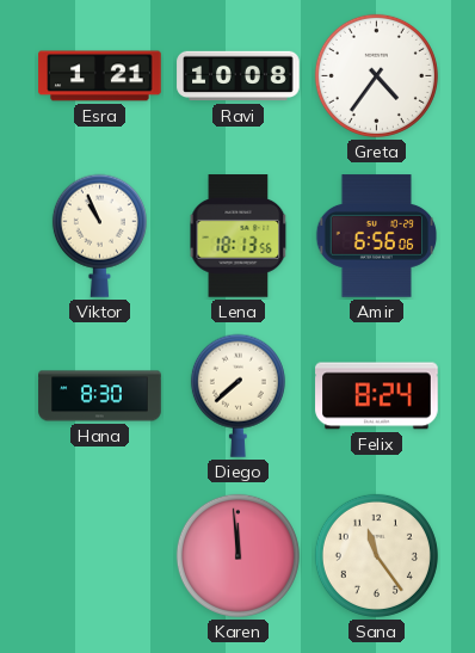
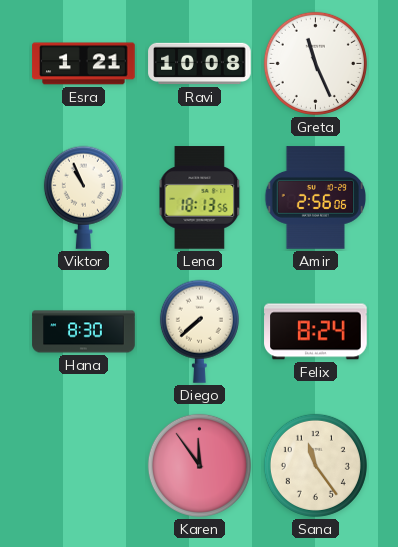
Greta: 4:36 -> 11:26
Amir: 6:56 -> 2:56
Karen: 11:59 -> 11:54
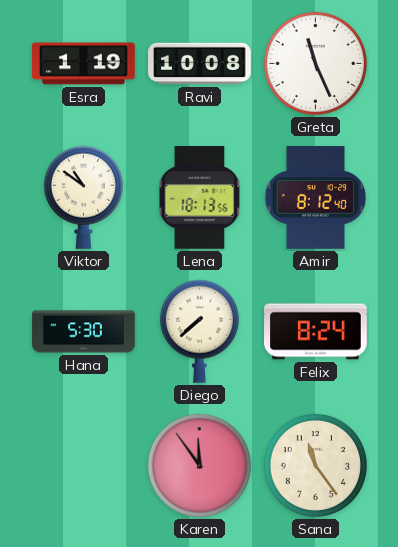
Esra: 1:21 -> 1:19
Viktor: 10:56 -> 10:51
Amir: 2:56 -> 8:12
Hana: 8:30 -> 5:30
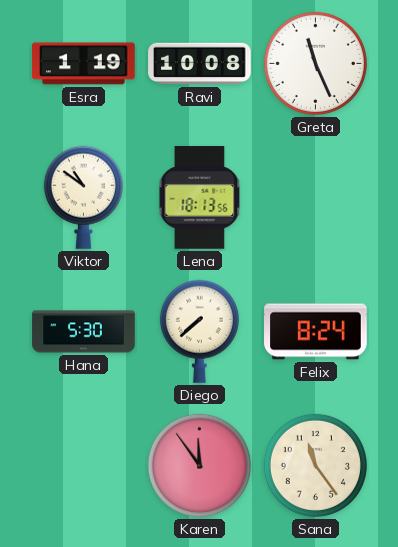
Amir: 8:12 -> none
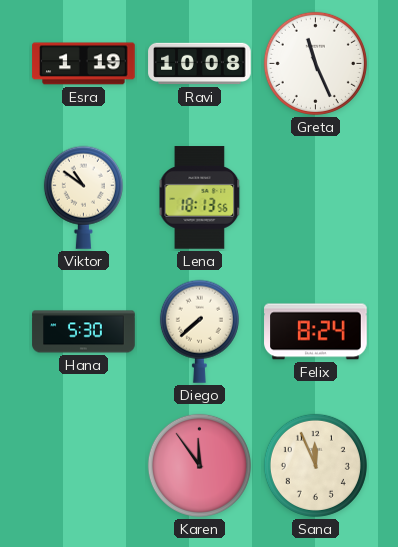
Sana: 11:24 -> 11:56
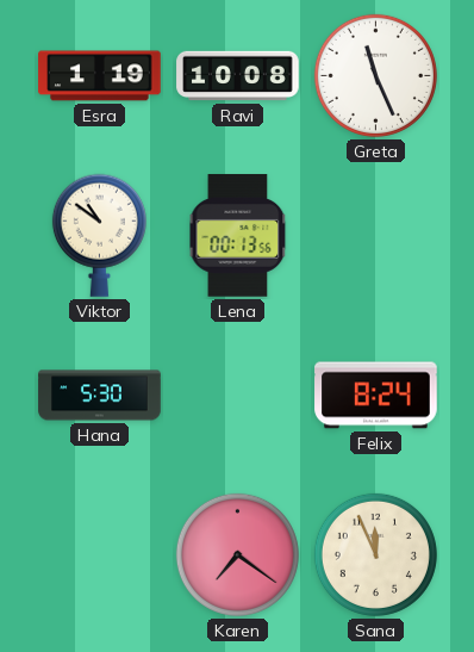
Lena: 18:13 -> 00:13
Diego: 7:38 -> none
Karen: 11:54 -> 7:21
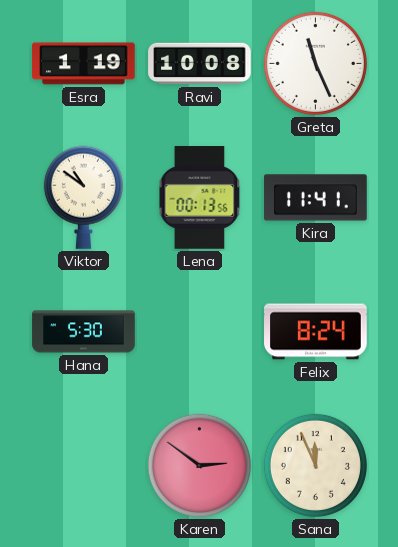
Kira: none -> 11:41
Karen: 7:21 -> 2:51
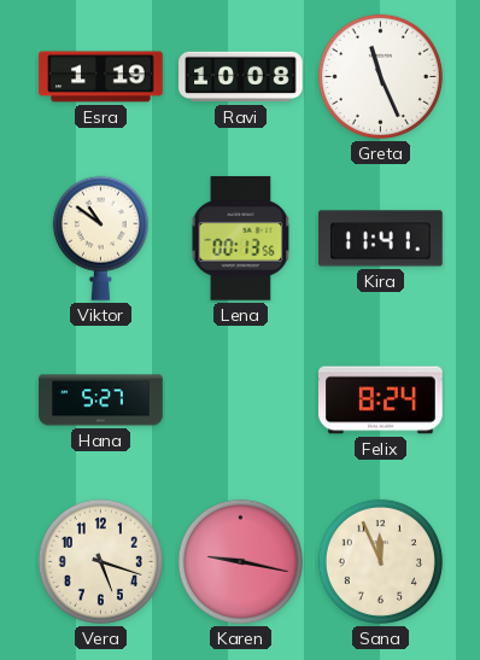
Hana: 5:30 -> 5:27
Vera: none -> 5:18
Karen: 2:51 -> 9:17
